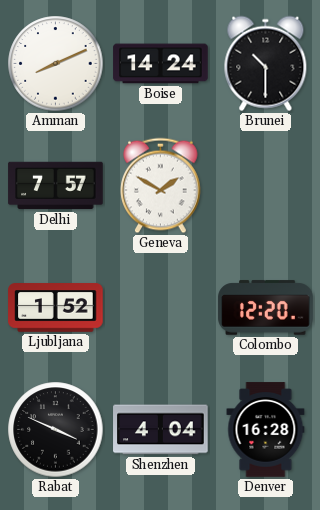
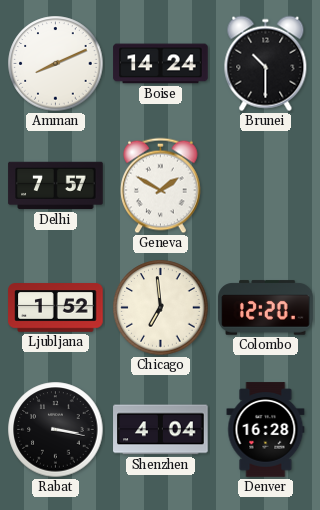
Chicago: none -> 6:59
Rabat: 3:49 -> 3:17
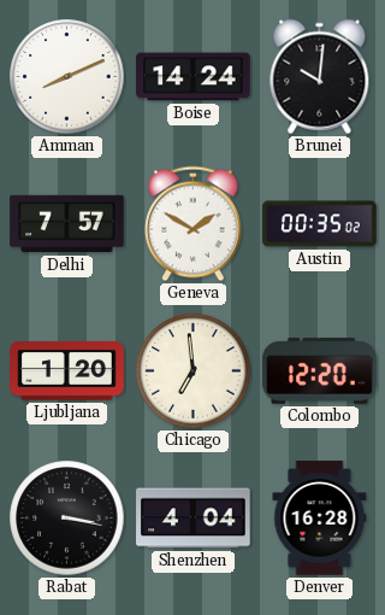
Brunei: 10:30 -> 10:01
Austin: none -> 00:35
Ljubljana: 1:52 -> 1:20
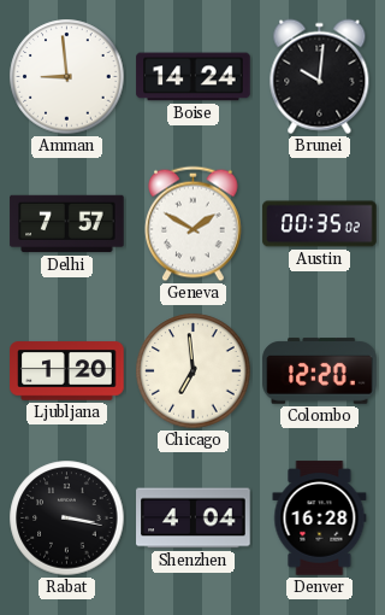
Amman: 8:11 -> 8:59
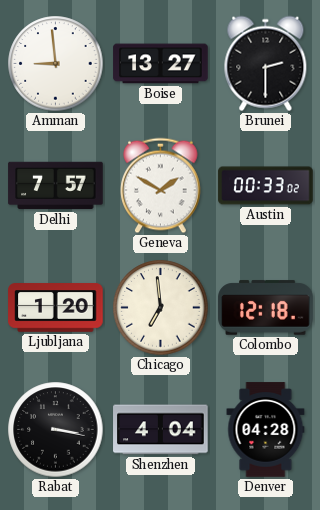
Boise: 14:24 -> 13:27
Brunei: 10:01 -> 2:30
Austin: 00:35 -> 00:33
Colombo: 12:20 -> 12:18
Denver: 16:28 -> 04:28
